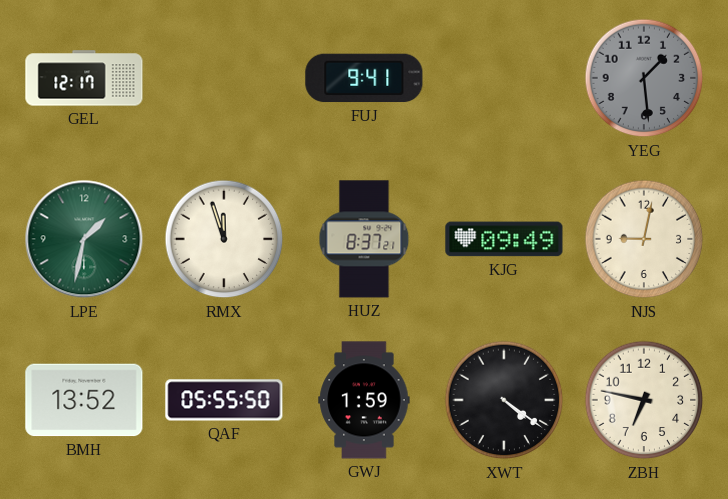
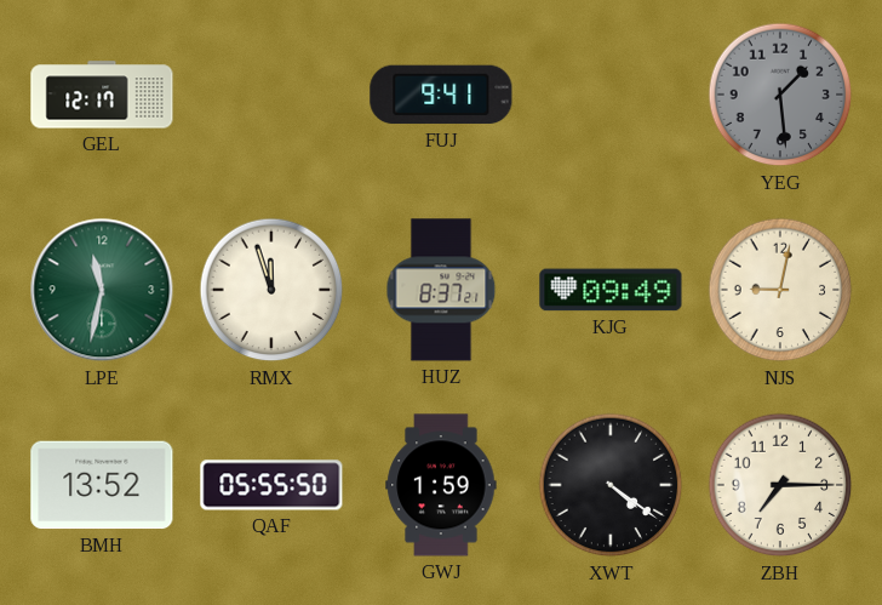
LPE: 1:32 -> 11:32
ZBH: 6:47 -> 7:15
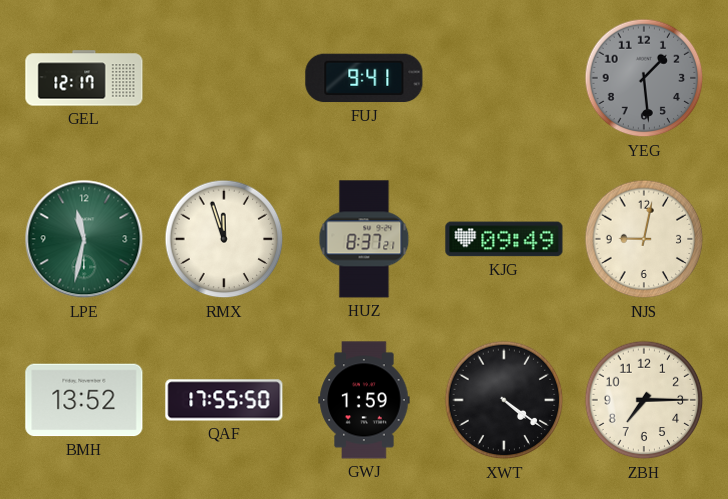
QAF: 05:55 -> 17:55
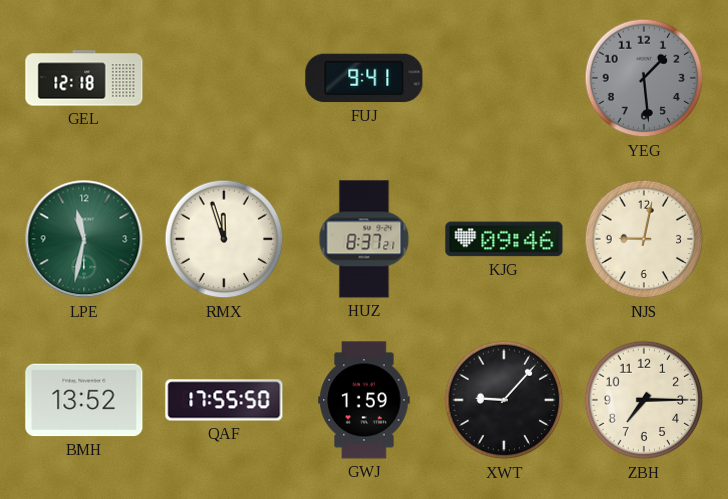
GEL: 12:17 -> 12:18
KJG: 09:49 -> 09:46
XWT: 4:21 -> 9:07
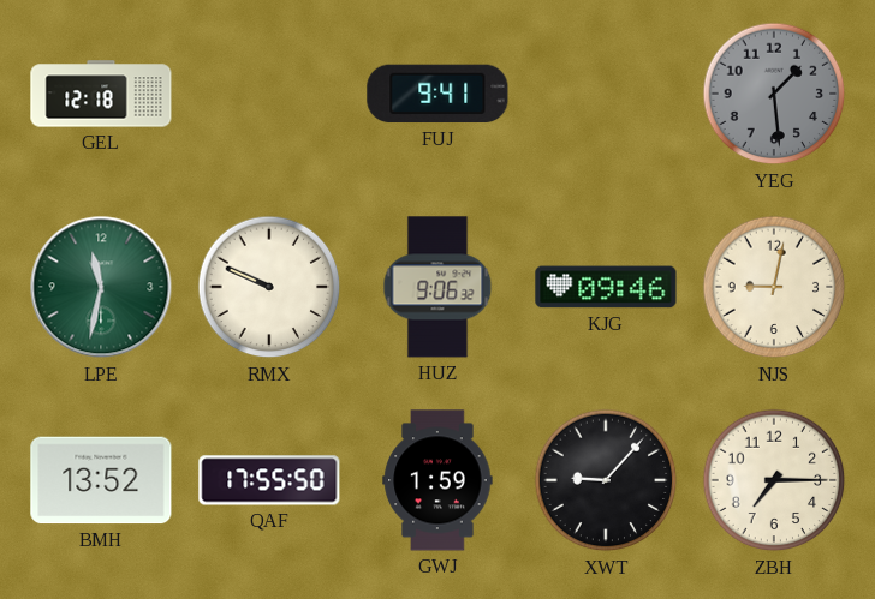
RMX: 11:57 -> 9:49
HUZ: 8:37 -> 9:06
